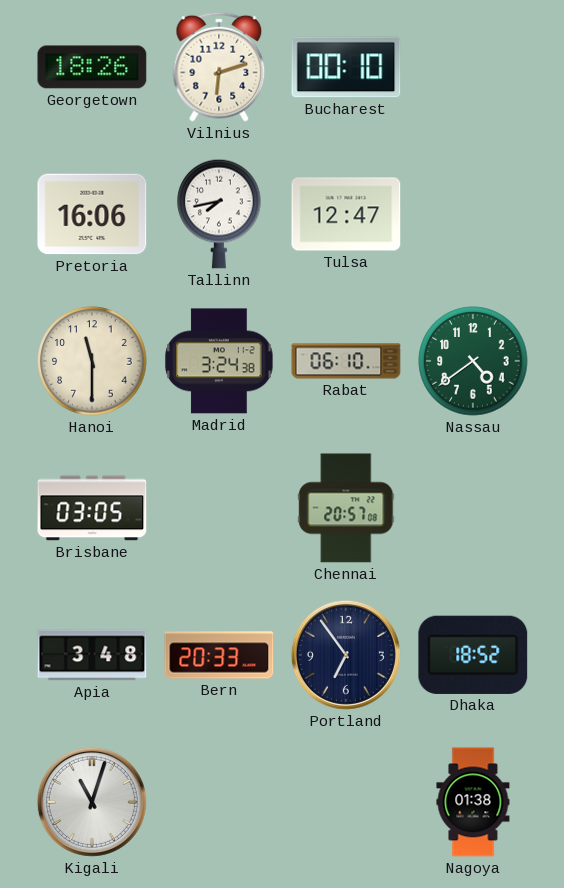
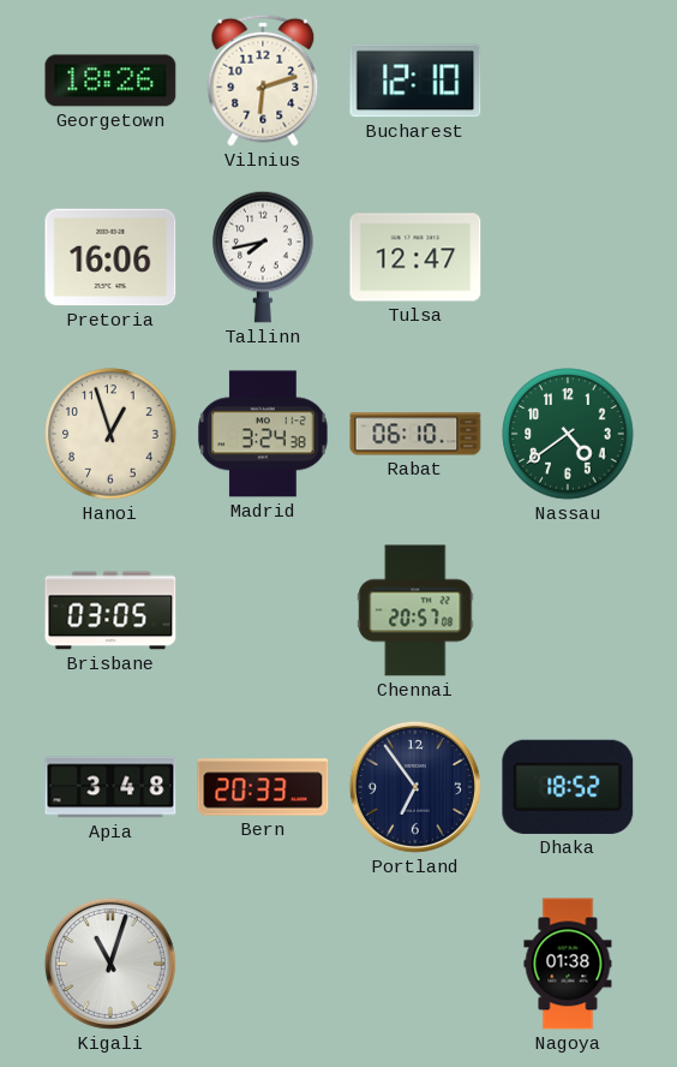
Bucharest: 00:10 -> 12:10
Hanoi: 11:30 -> 12:57
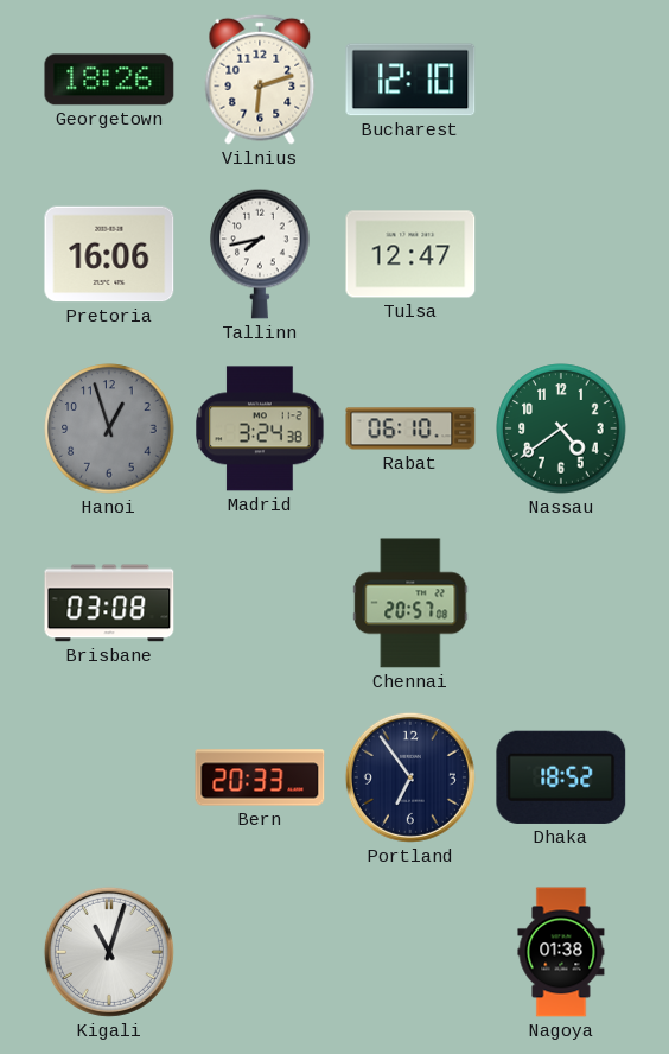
Hanoi dial: cream -> grey
Brisbane: 03:05 -> 03:08
Apia: 3:48 -> none
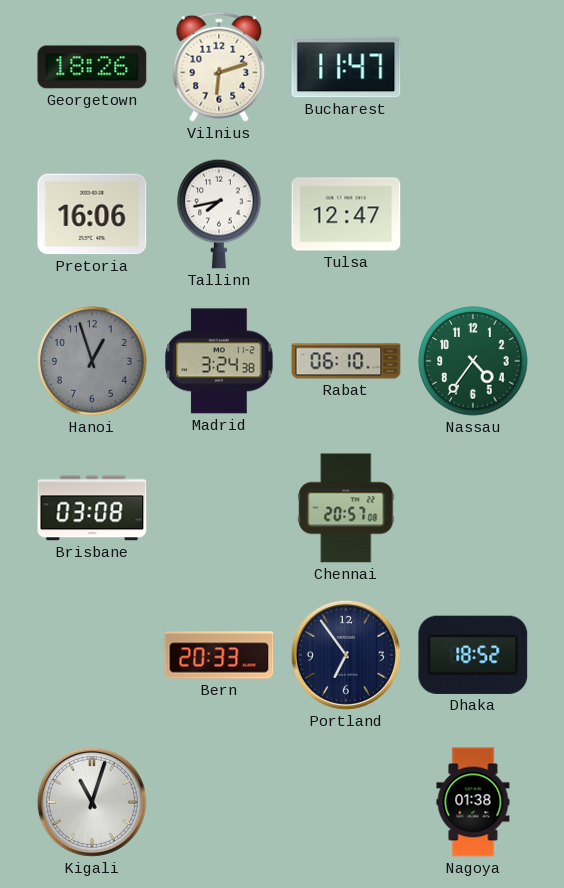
Bucharest: 12:10 -> 11:47
Nassau: 4:39 -> 4:36
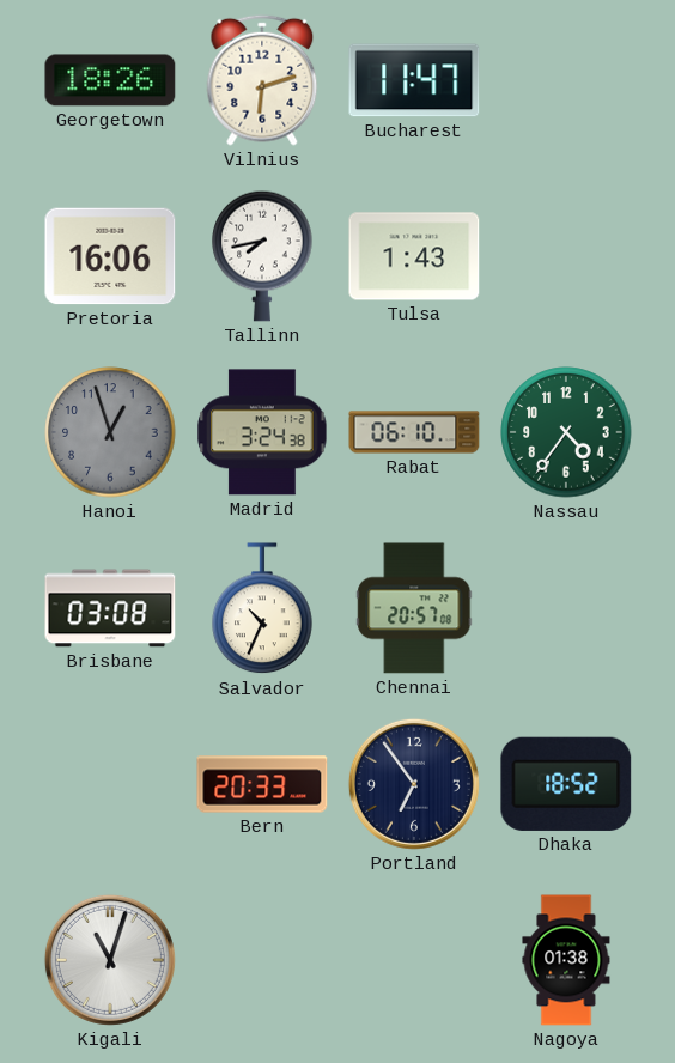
Tulsa: 12:47 -> 1:43
Salvador: none -> 10:34
